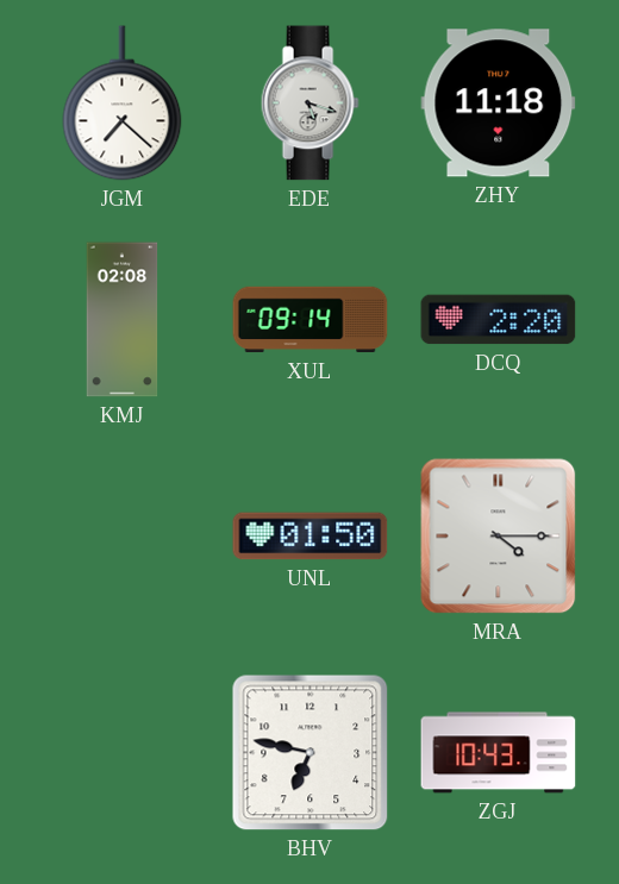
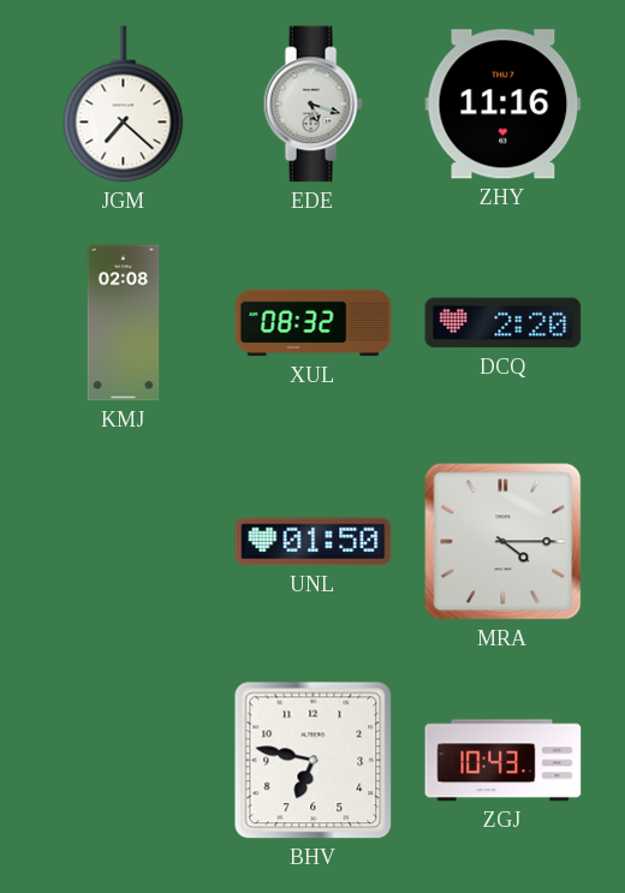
ZHY: 11:18 -> 11:16
XUL: 09:14 -> 08:32
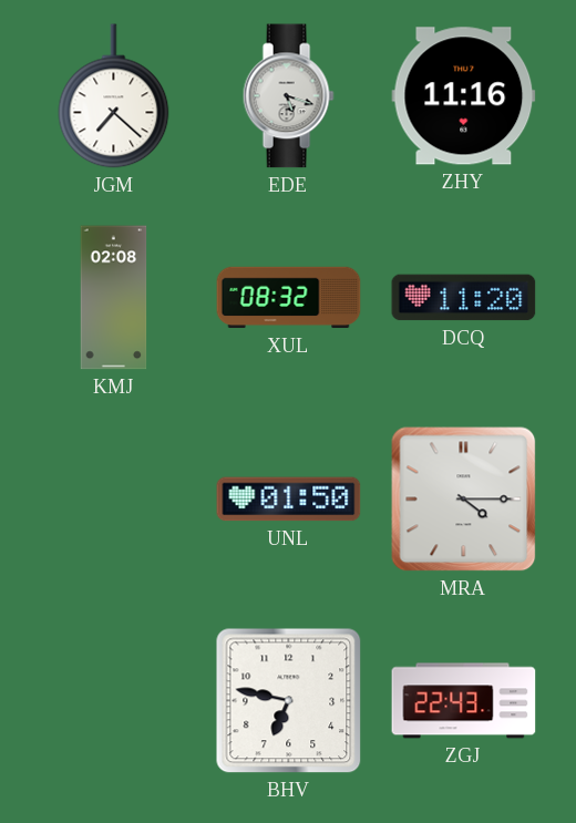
DCQ: 2:20 -> 11:20
ZGJ: 10:43 -> 22:43
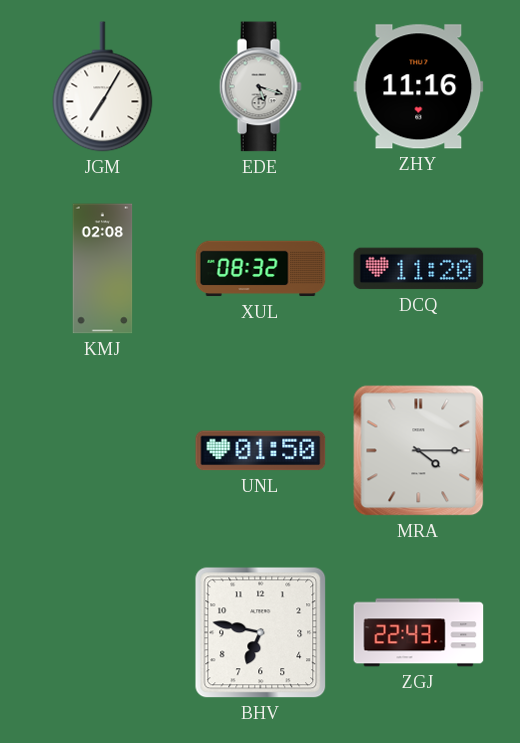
JGM: 7:22 -> 7:05
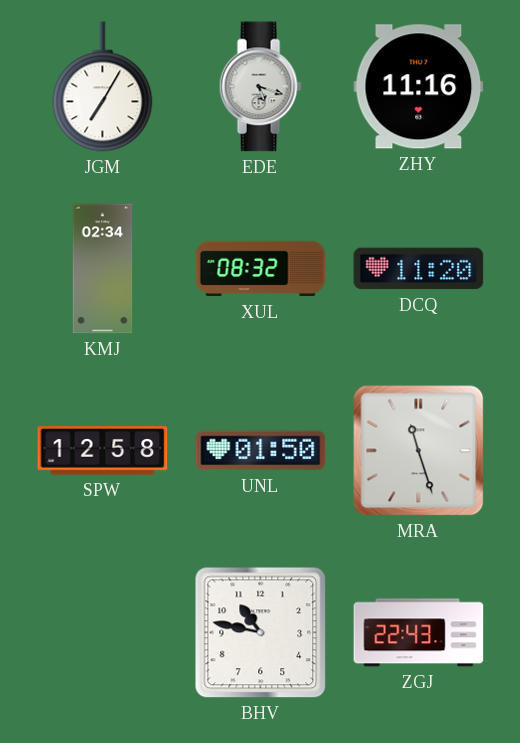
KMJ: 02:08 -> 02:34
SPW: none -> 12:58
MRA: 4:15 -> 11:27
BHV: 6:47 -> 10:47
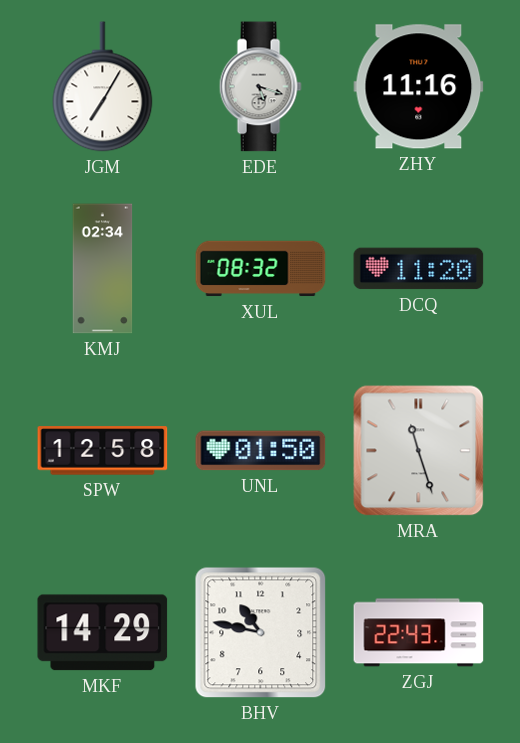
MKF: none -> 14:29
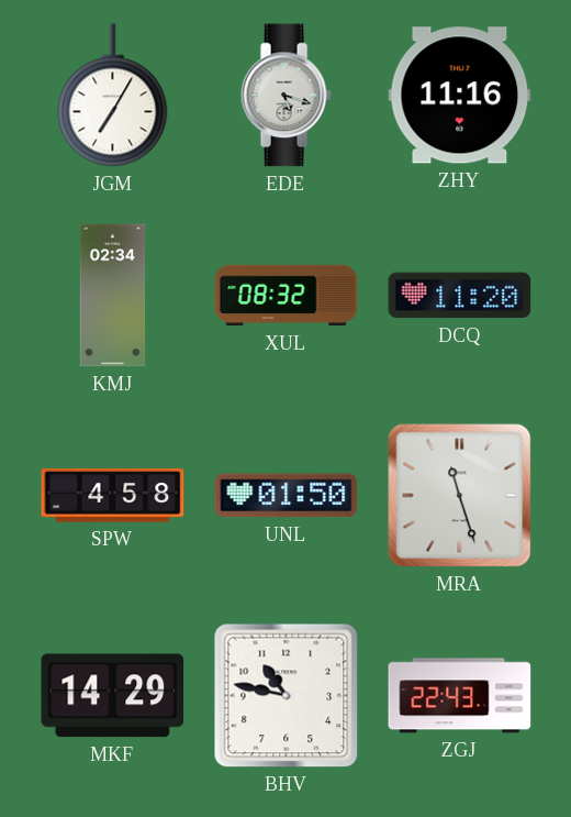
SPW: 12:58 -> 4:58
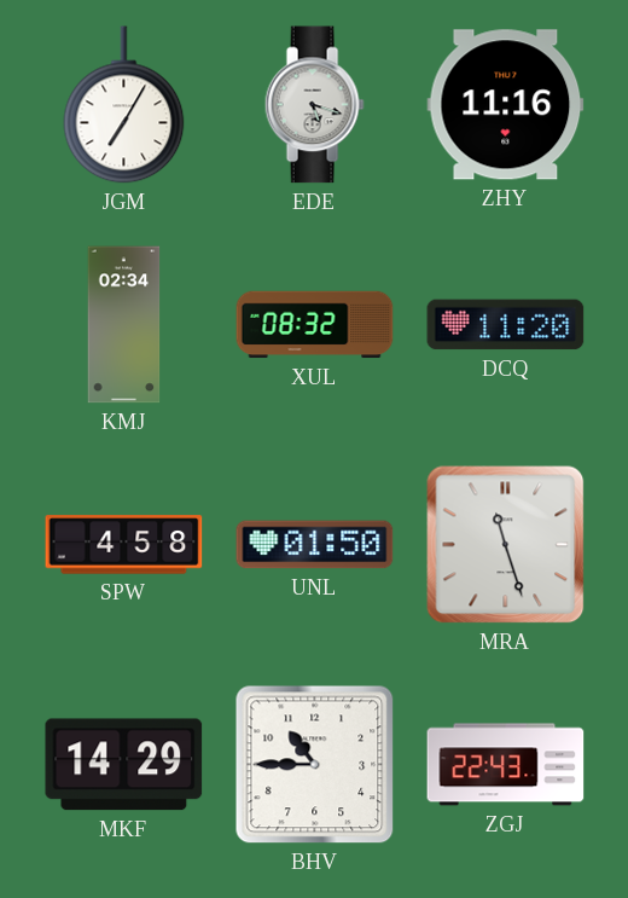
BHV: 10:47 -> 10:45
